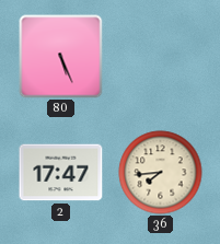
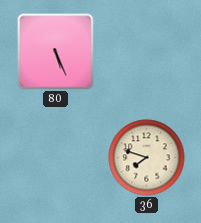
2: 17:47 -> none
36: 7:44 -> 7:48
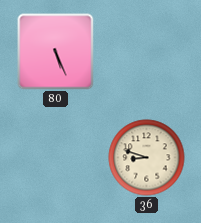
36: 7:48 -> 8:48
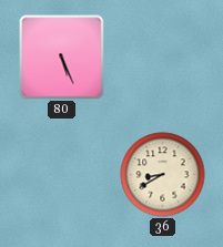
36: 8:48 -> 8:40
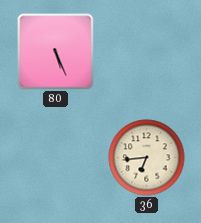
36: 8:40 -> 6:44
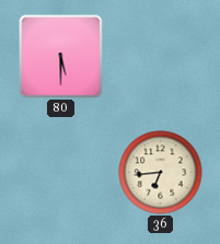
80: 5:26 -> 5:30
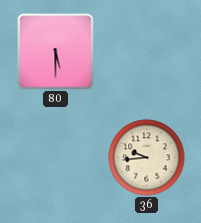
36: 6:44 -> 9:44
